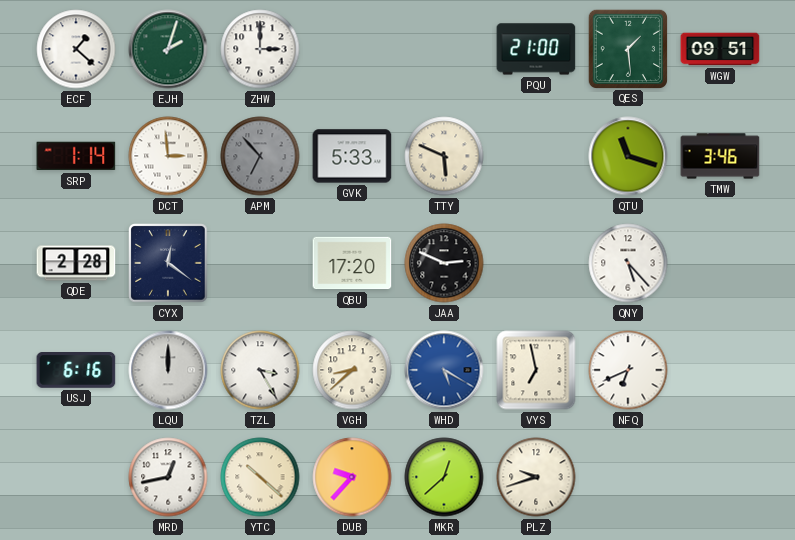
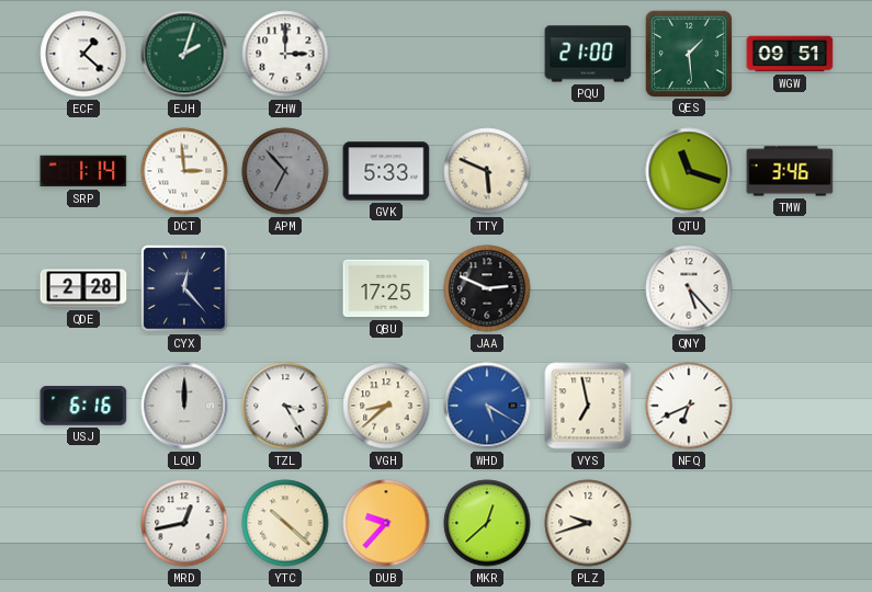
CYX: 12:21 -> 12:23
QBU: 17:20 -> 17:25
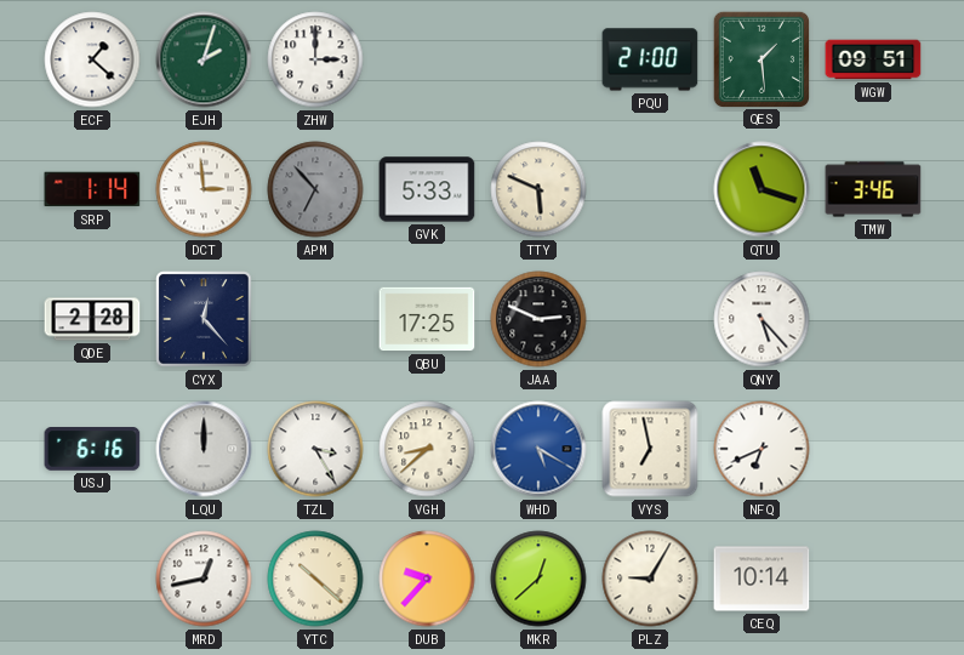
PLZ: 9:42 -> 9:05
CEQ: none -> 10:14
